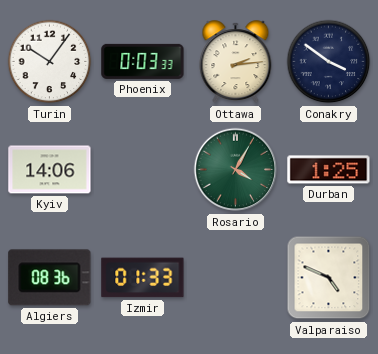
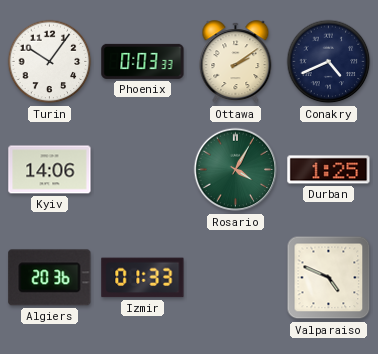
Ottawa: 2:14 -> 2:09
Conakry: 3:51 -> 4:41
Algiers: 08:36 -> 20:36
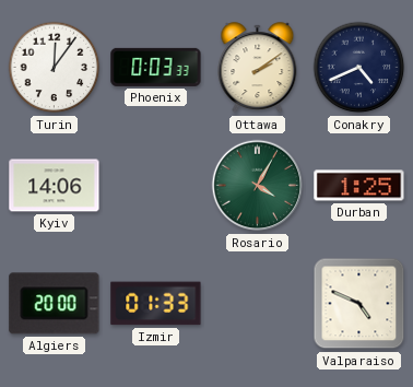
Turin: 10:06 -> 12:06
Algiers: 20:36 -> 20:00
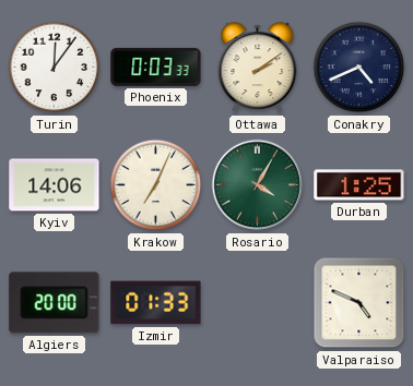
Krakow: none -> 7:04
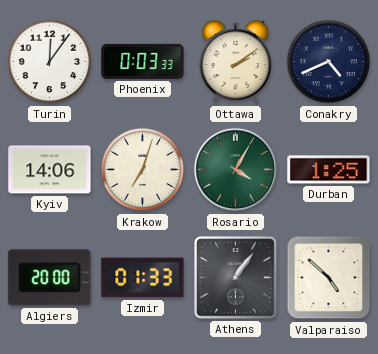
Krakow: 7:04 -> 7:03
Athens: none -> 1:06
Valparaiso: 4:49 -> 4:52
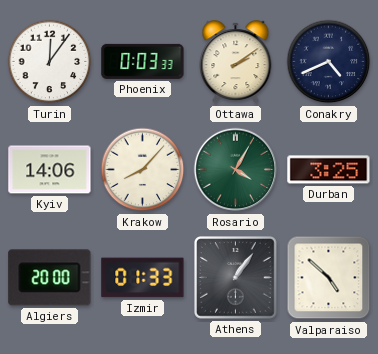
Krakow: 7:03 -> 8:07
Durban: 1:25 -> 3:25
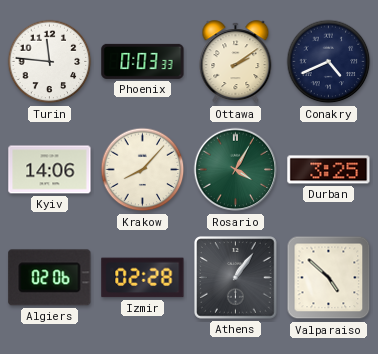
Turin: 12:06 -> 11:46
Algiers: 20:00 -> 02:06
Izmir: 01:33 -> 02:28
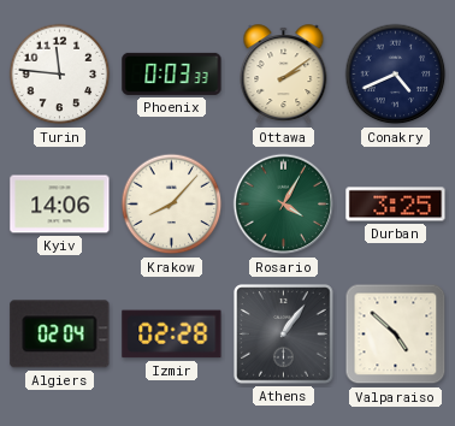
Algiers: 02:06 -> 02:04
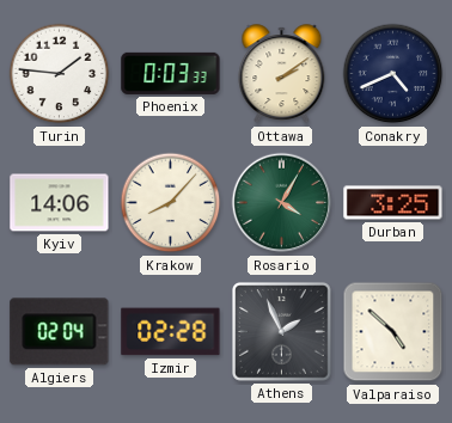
Turin: 11:46 -> 1:46
Athens: 1:06 -> 1:56
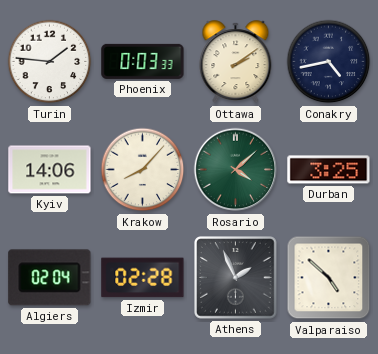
Conakry: 4:41 -> 4:43
Rosario: 4:05 -> 4:08
